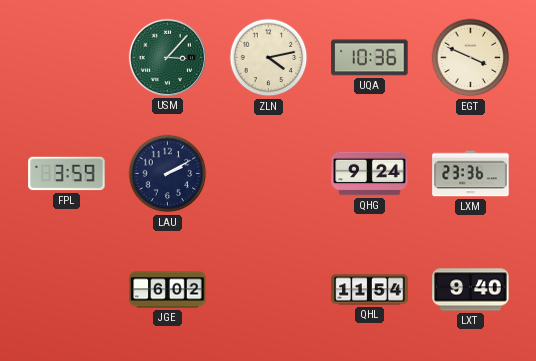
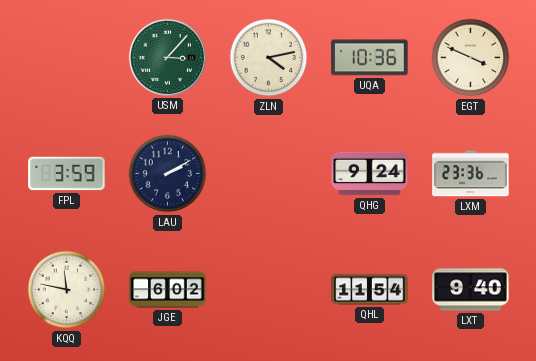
KQQ: none -> 11:47
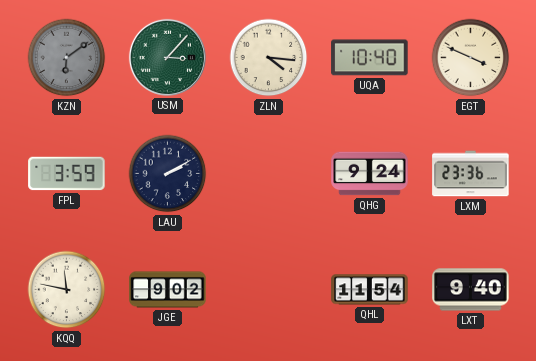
KZN: none -> 6:09
ZLN: 4:13 -> 4:16
UQA: 10:36 -> 10:40
JGE: 6:02 -> 9:02
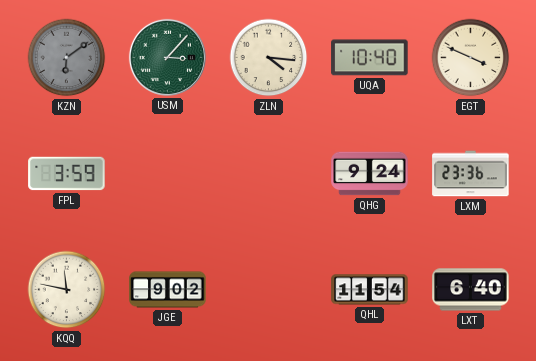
LAU: 2:10 -> none
LXT: 9:40 -> 6:40
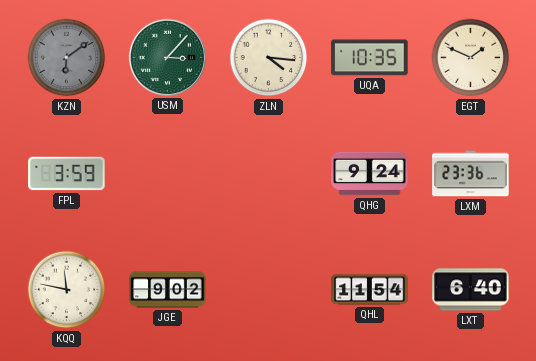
UQA: 10:40 -> 10:35
EGT: 3:49 -> 1:49
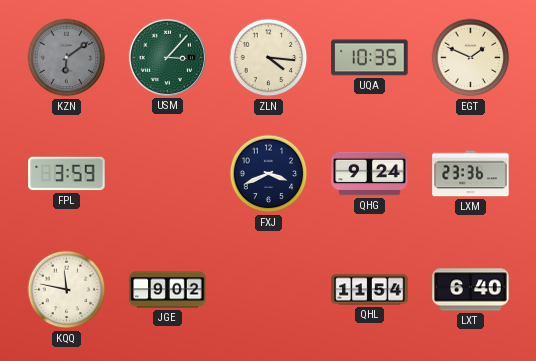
FXJ: none -> 3:41
